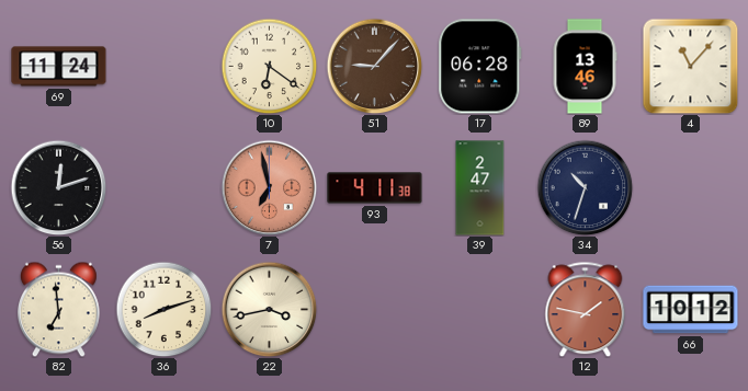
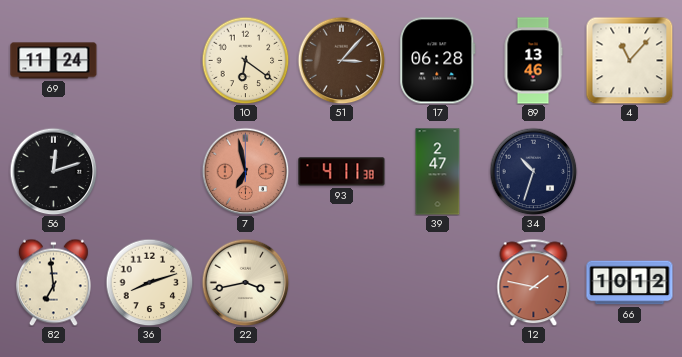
51: 9:07 -> 3:07
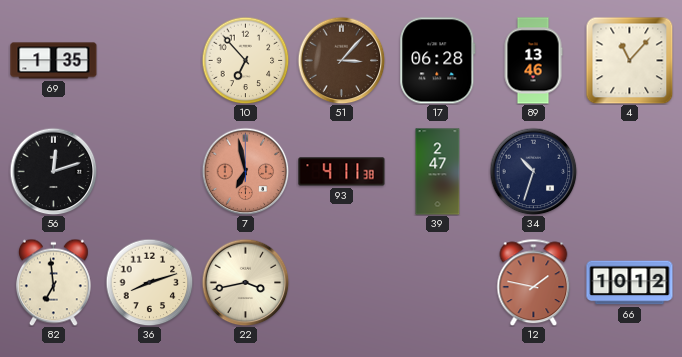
69: 11:24 -> 1:35
10: 6:21 -> 6:53
